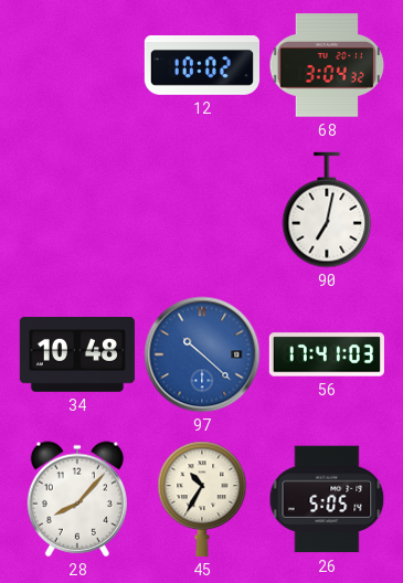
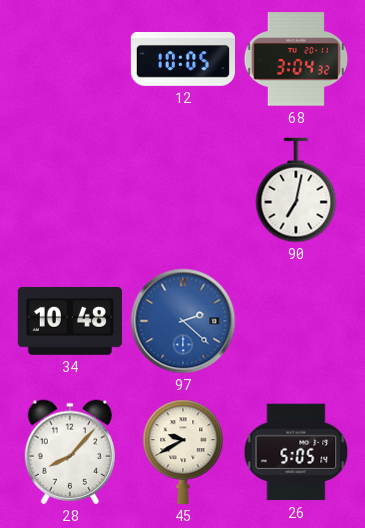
12: 10:02 -> 10:05
97: 10:22 -> 2:22
56: 17:41 -> none
45: 10:35 -> 9:40
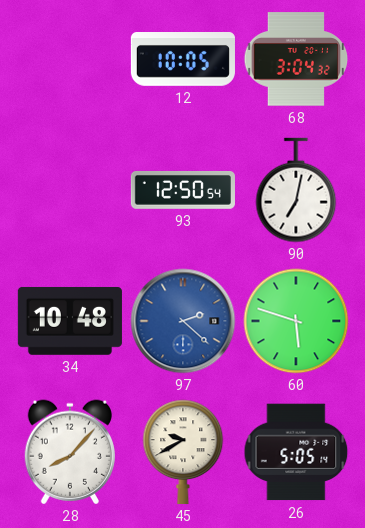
93: none -> 12:50
60: none -> 5:48
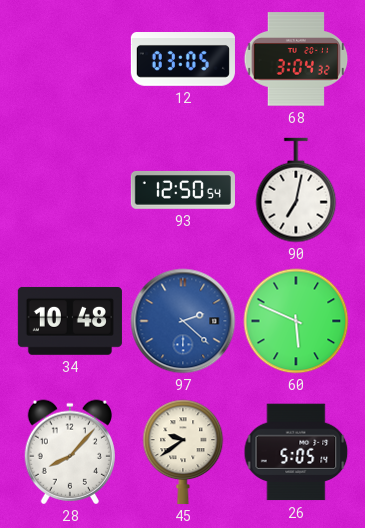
12: 10:05 -> 03:05
60: 5:48 -> 5:49
45: 9:40 -> 9:39
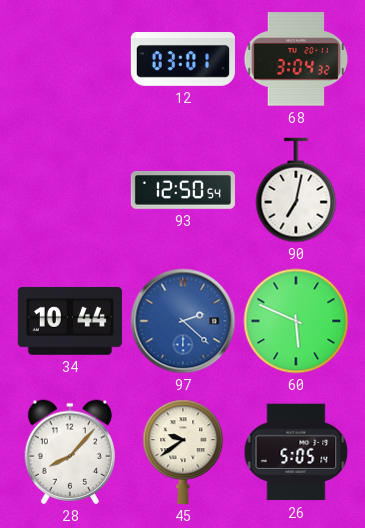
12: 03:05 -> 03:01
34: 10:48 -> 10:44
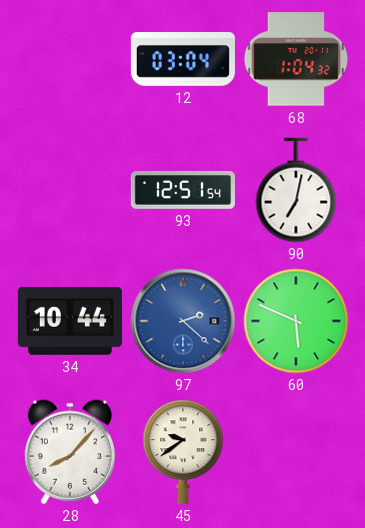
12: 03:01 -> 03:04
68: 3:04 -> 1:04
93: 12:50 -> 12:51
26: 5:05 -> none
